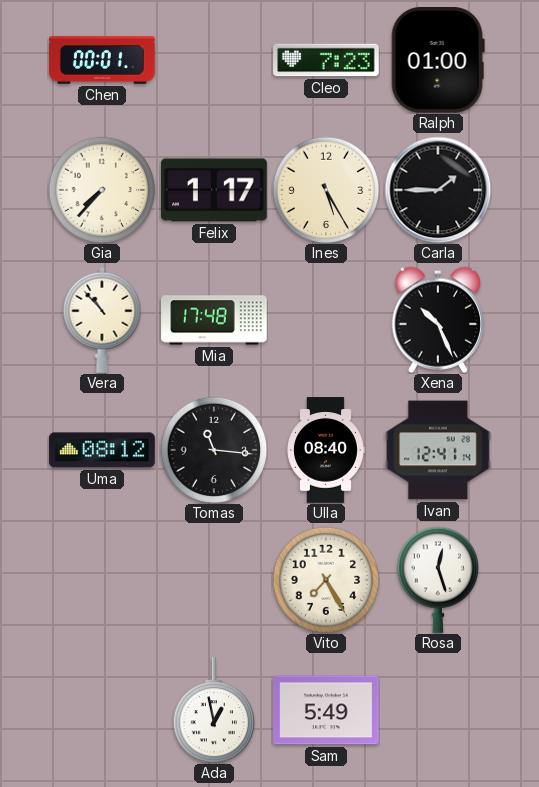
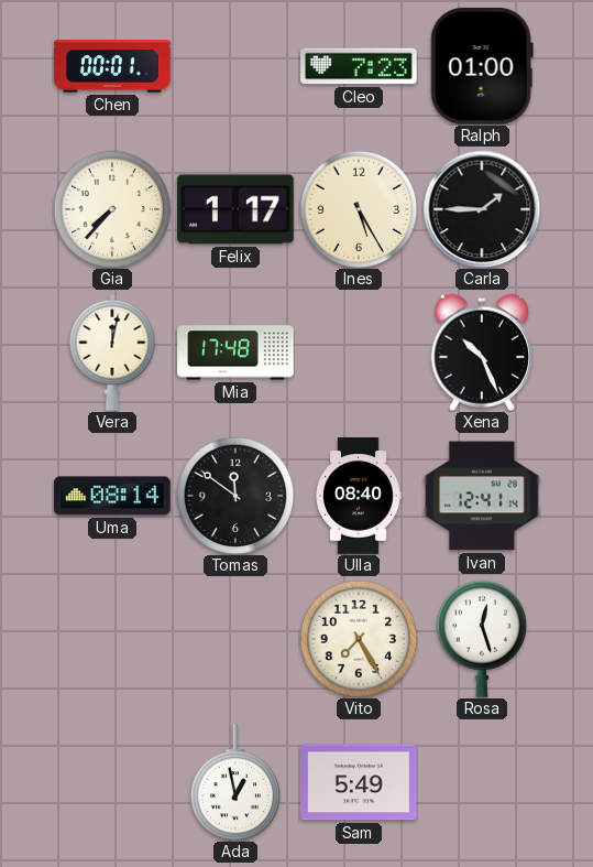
Vera: 10:53 -> 12:02
Uma: 08:12 -> 08:14
Tomas: 11:16 -> 11:51
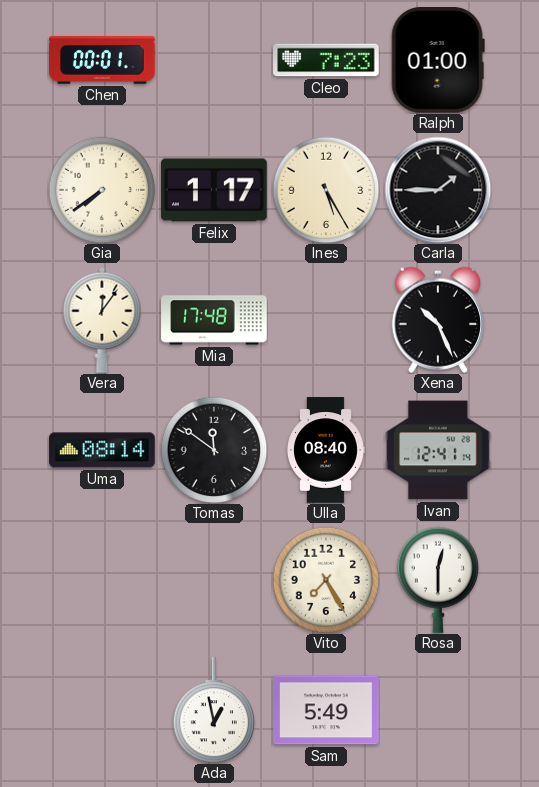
Gia: 7:37 -> 7:39
Vera: 12:02 -> 12:06
Rosa: 12:27 -> 12:30
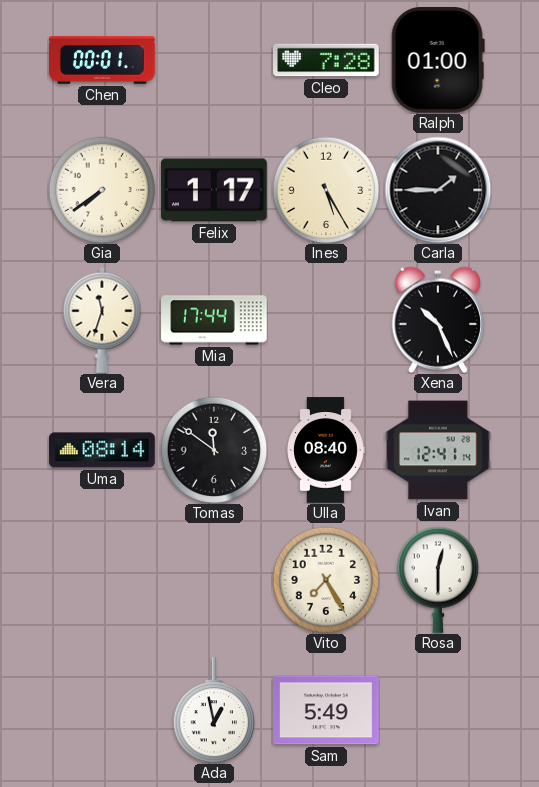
Cleo: 7:23 -> 7:28
Vera: 12:06 -> 11:33
Mia: 17:48 -> 17:44
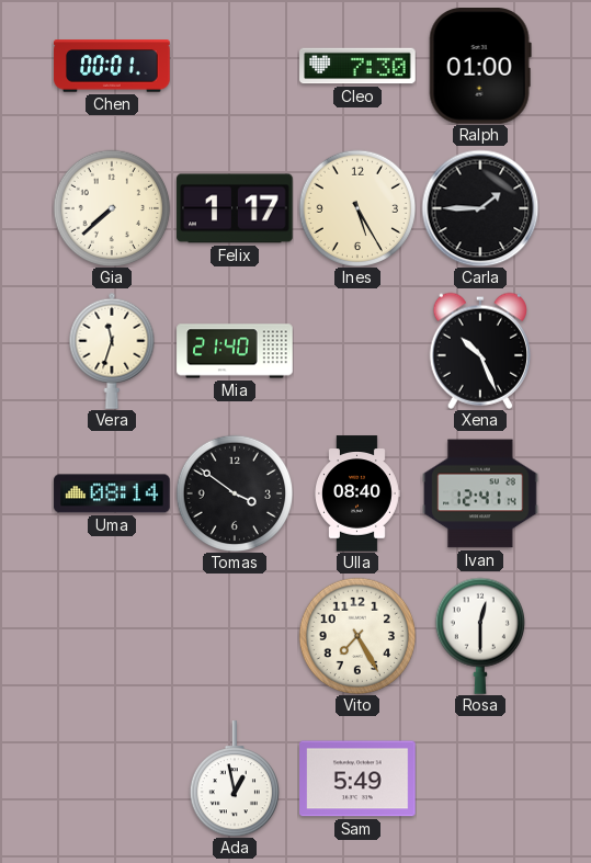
Cleo: 7:28 -> 7:30
Gia: 7:39 -> 7:38
Mia: 17:44 -> 21:40
Tomas: 11:51 -> 3:51
